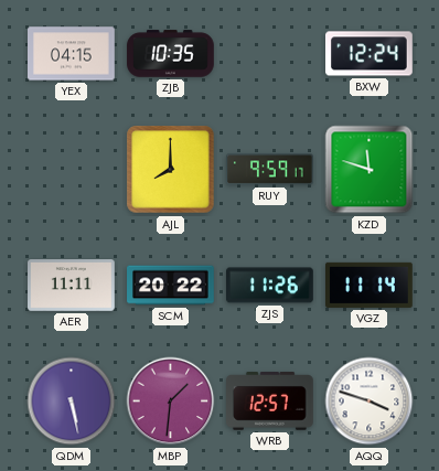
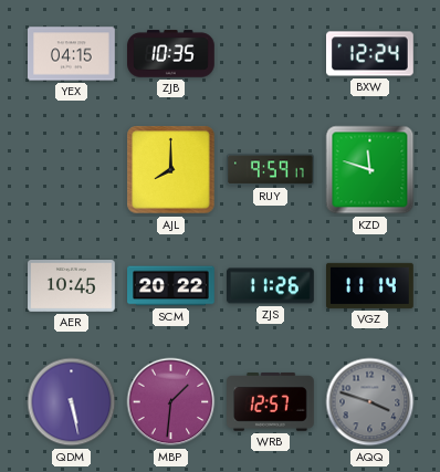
AER: 11:11 -> 10:45
AQQ dial: white -> grey
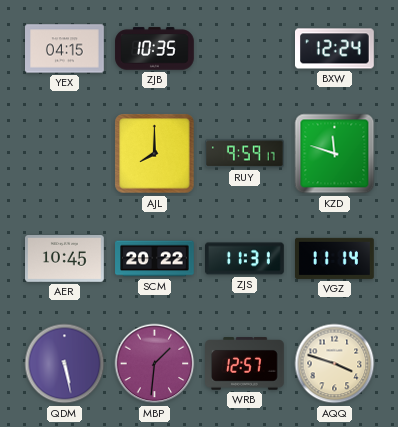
ZJS: 11:26 -> 11:31
AQQ dial: grey -> cream
